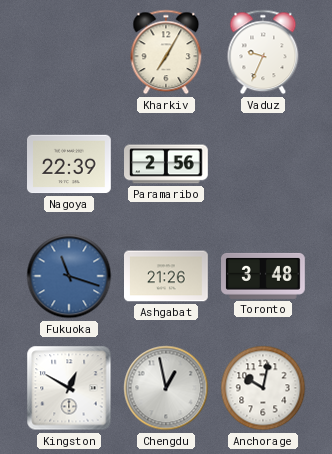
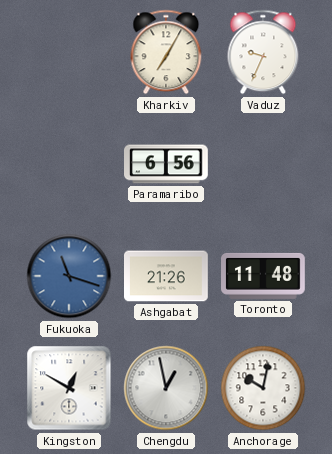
Nagoya: 22:39 -> none
Paramaribo: 2:56 -> 6:56
Toronto: 3:48 -> 11:48
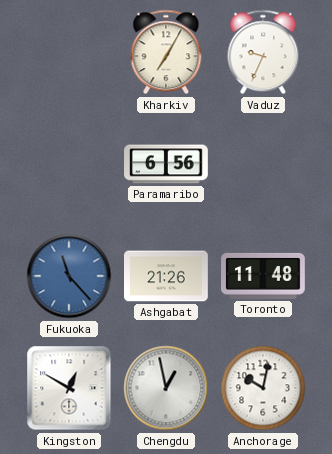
Fukuoka: 11:18 -> 11:23
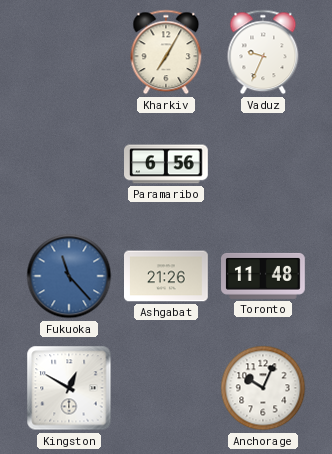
Chengdu: 12:58 -> none
Anchorage: 10:02 -> 10:04
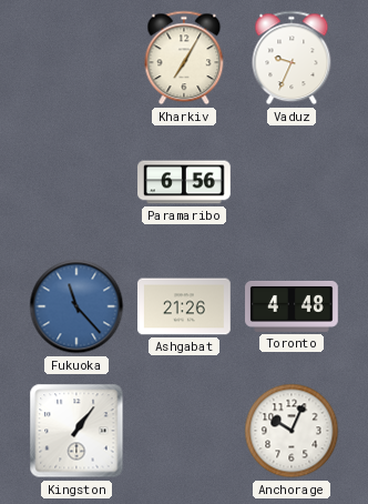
Toronto: 11:48 -> 4:48
Kingston: 12:50 -> 1:06
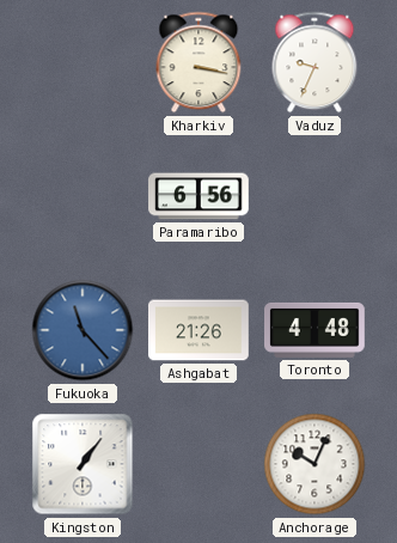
Kharkiv: 7:05 -> 3:17
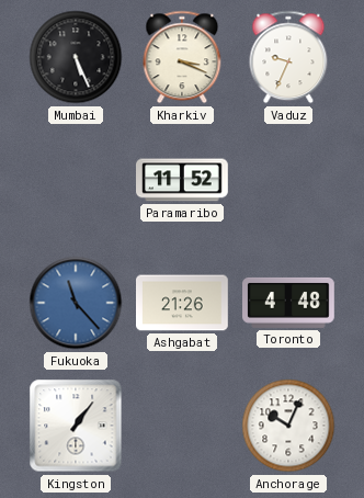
Mumbai: none -> 5:26
Kharkiv: 3:17 -> 3:19
Paramaribo: 6:56 -> 11:52
